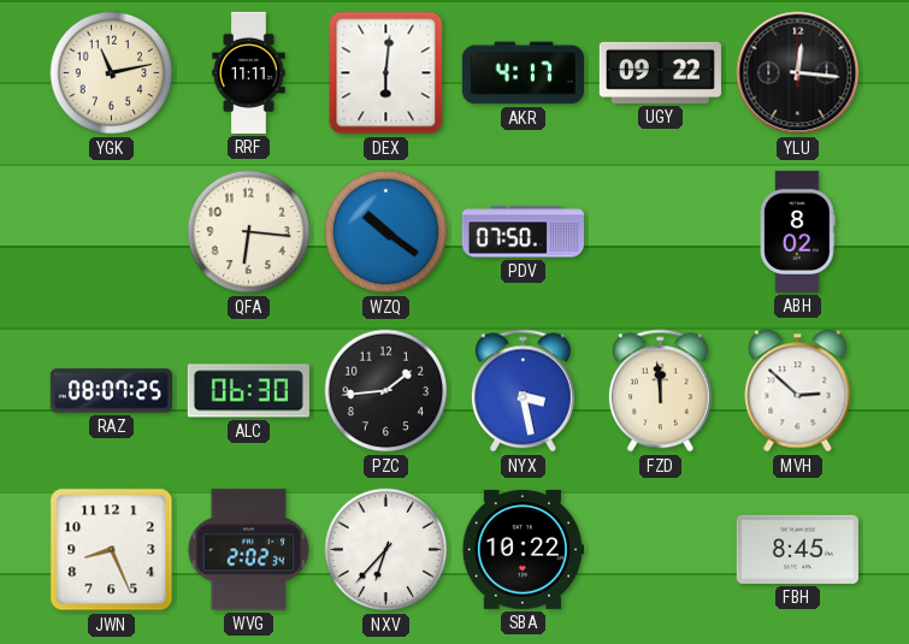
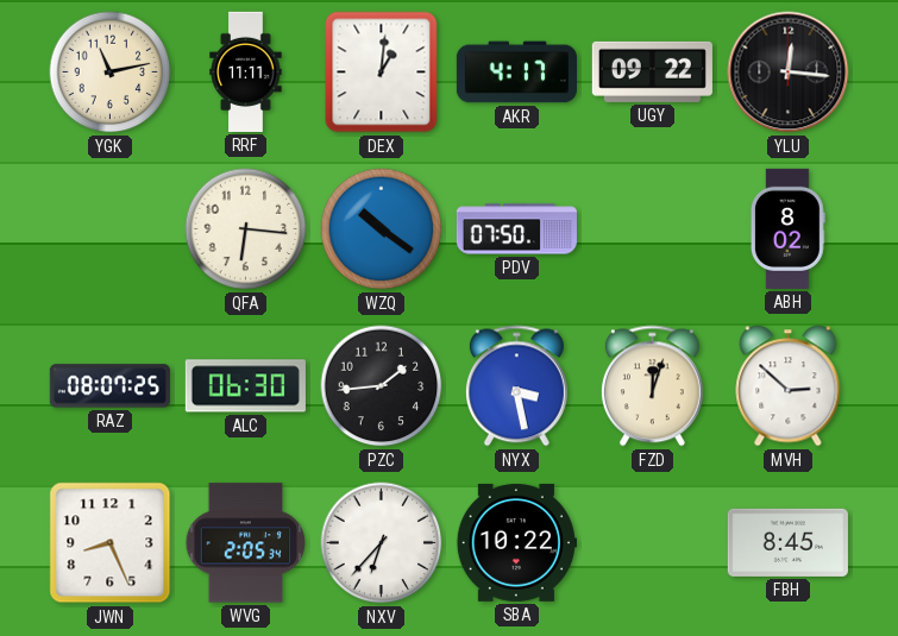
DEX: 6:01 -> 1:01
FZD: 11:59 -> 12:03
WVG: 2:02 -> 2:05
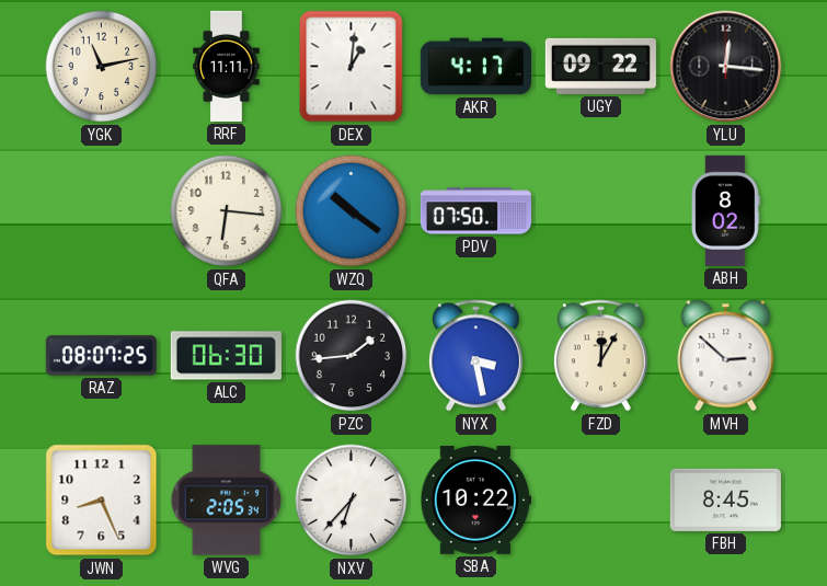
FZD: 12:03 -> 12:05
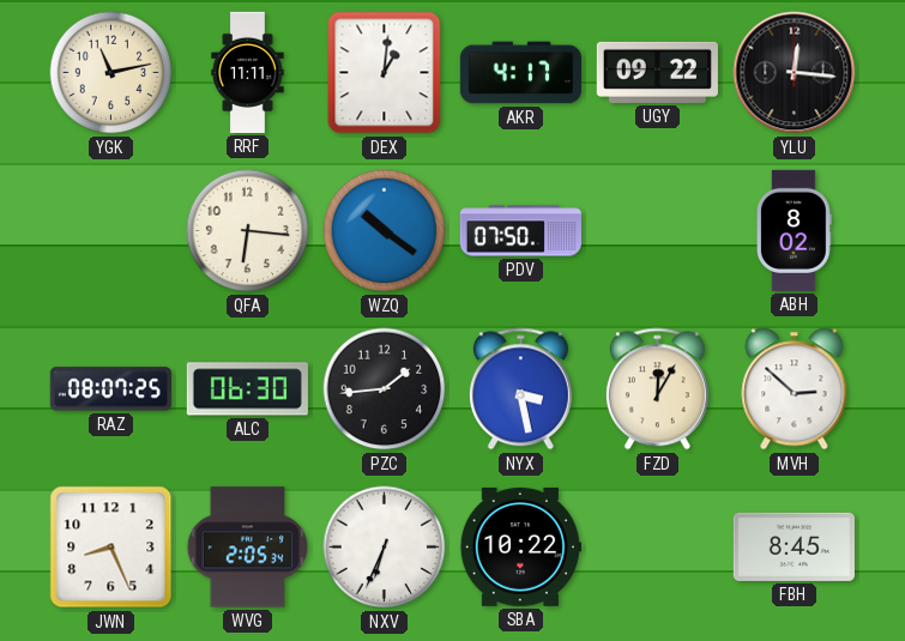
NXV: 6:37 -> 6:34
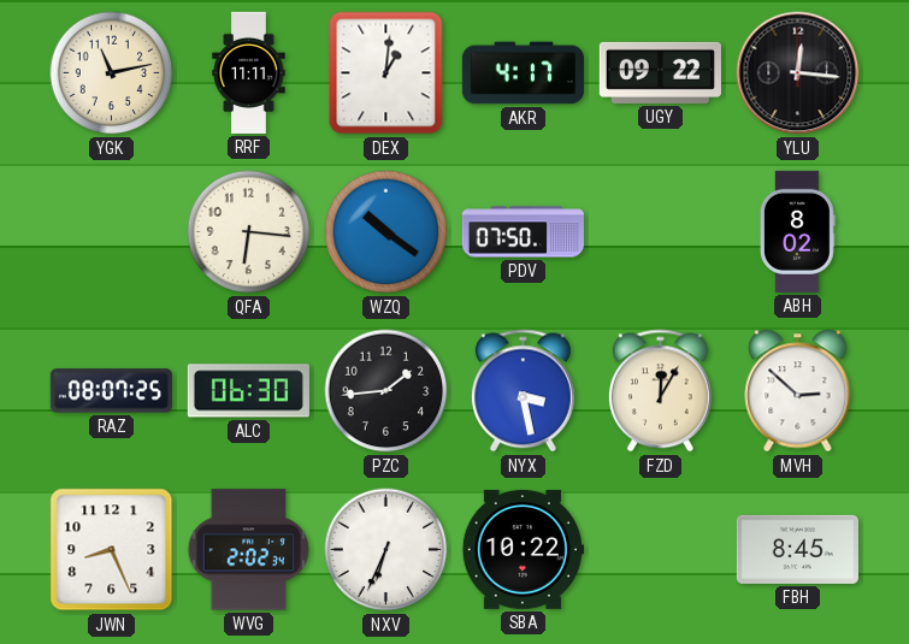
WVG: 2:05 -> 2:02
